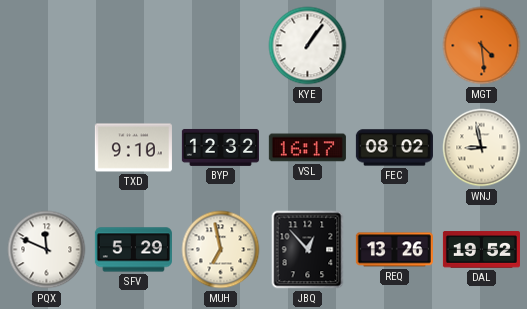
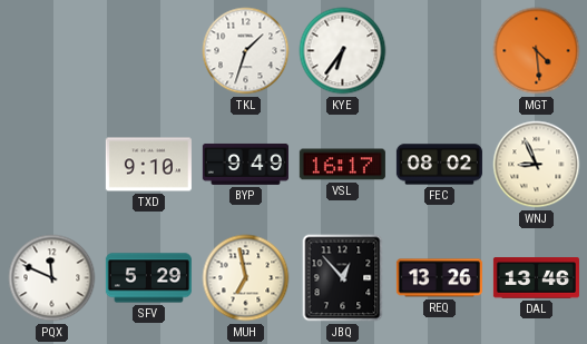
TKL: none -> 1:33
KYE: 1:06 -> 6:36
BYP: 12:32 -> 9:49
WNJ: 8:58 -> 8:56
DAL: 19:52 -> 13:46
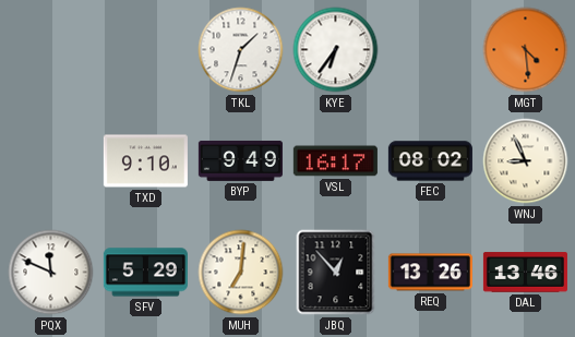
MUH: 6:58 -> 7:01
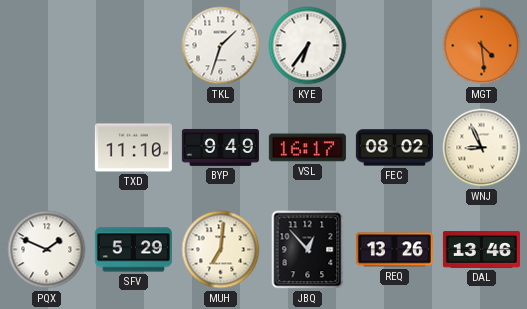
TXD: 9:10 -> 11:10
PQX: 11:49 -> 1:49
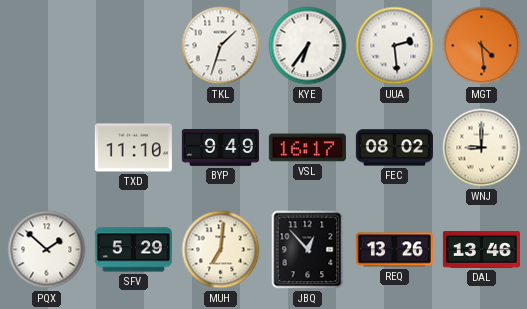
UUA: none -> 2:29
WNJ: 8:56 -> 9:00
PQX: 1:49 -> 1:52
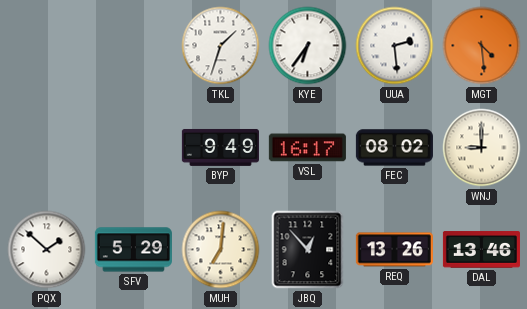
TXD: 11:10 -> none
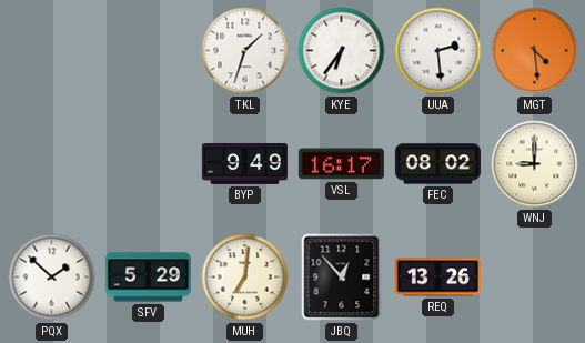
DAL: 13:46 -> none
